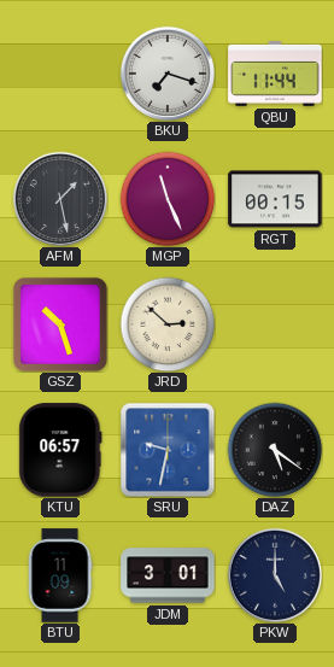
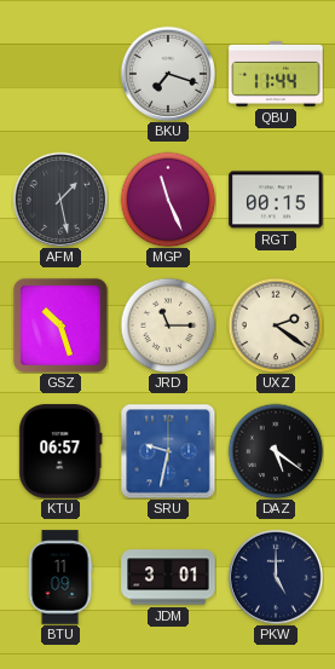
JRD: 2:52 -> 11:15
UXZ: none -> 2:21
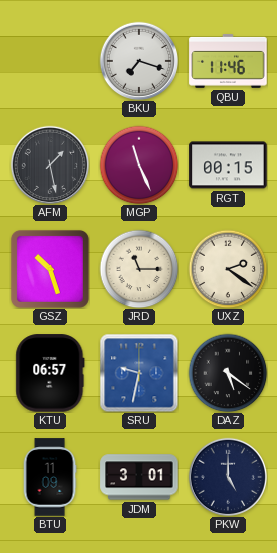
QBU: 11:44 -> 11:46
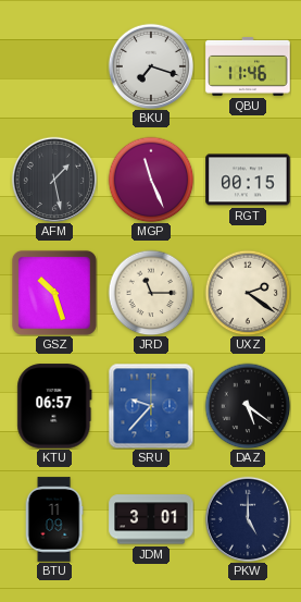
SRU: 9:32 -> 9:37
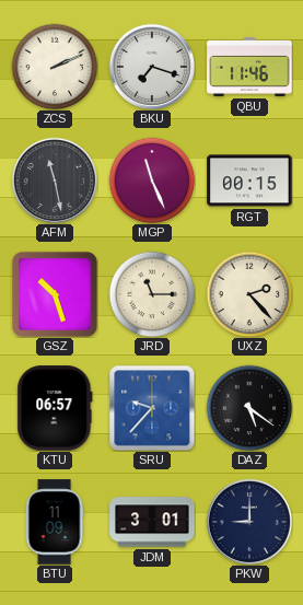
ZCS: none -> 2:11
AFM: 1:28 -> 11:28
UXZ: 2:21 -> 2:23
PKW: 5:00 -> 9:00
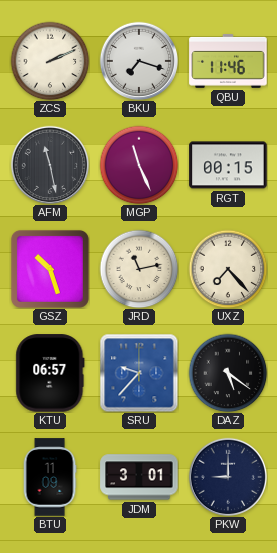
JRD: 11:15 -> 11:13
UXZ: 2:23 -> 7:23
